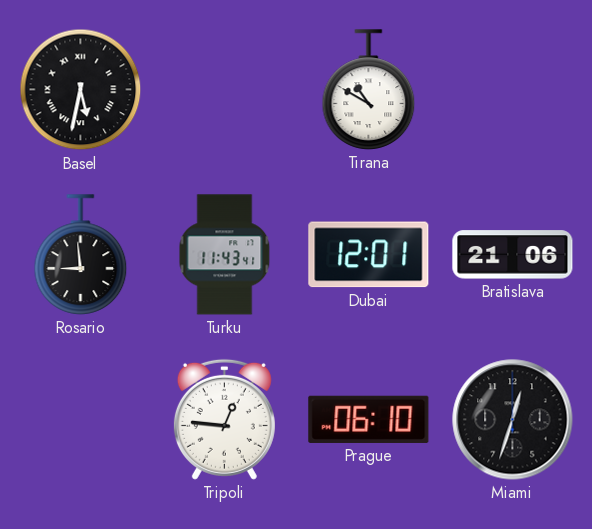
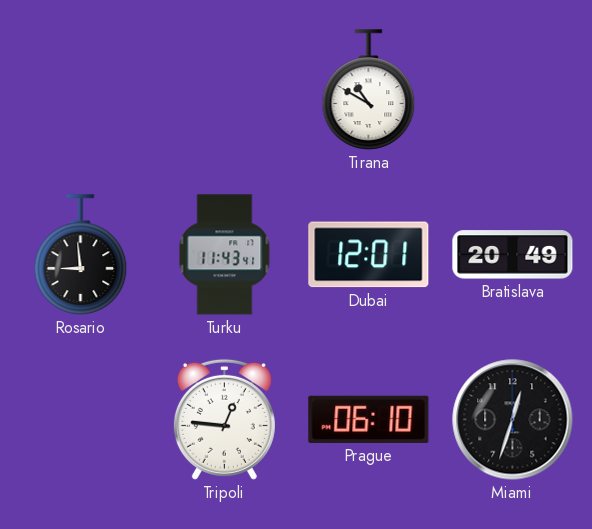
Basel: 5:32 -> none
Bratislava: 21:06 -> 20:49
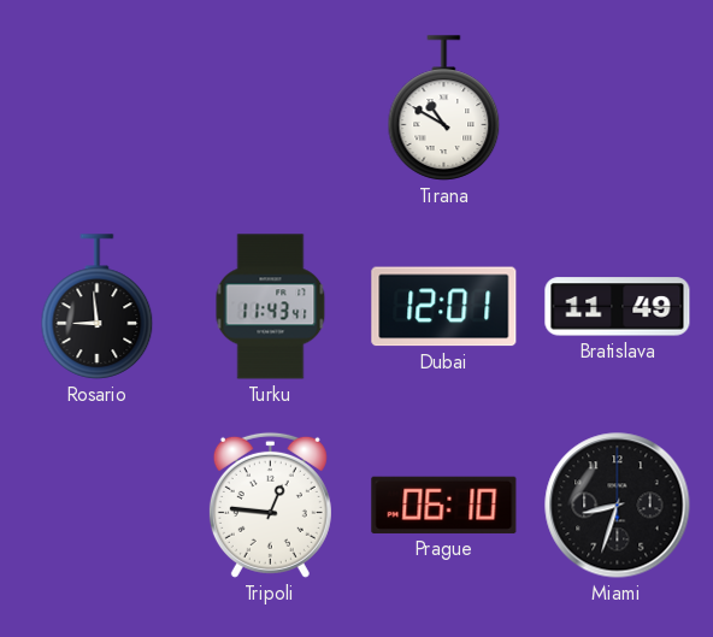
Bratislava: 20:49 -> 11:49
Miami: 12:33 -> 8:33
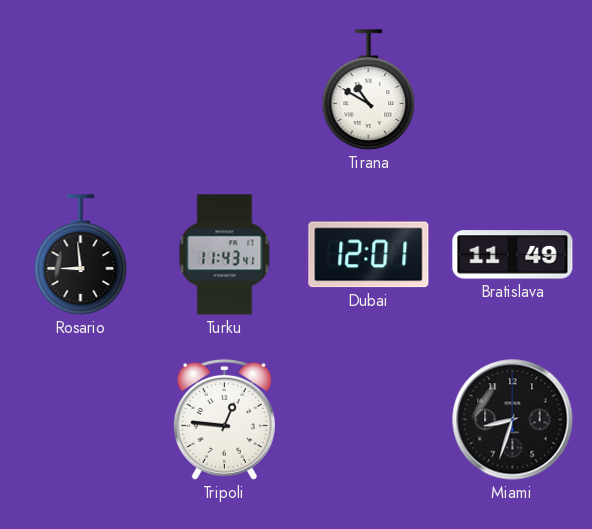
Prague: 06:10 -> none
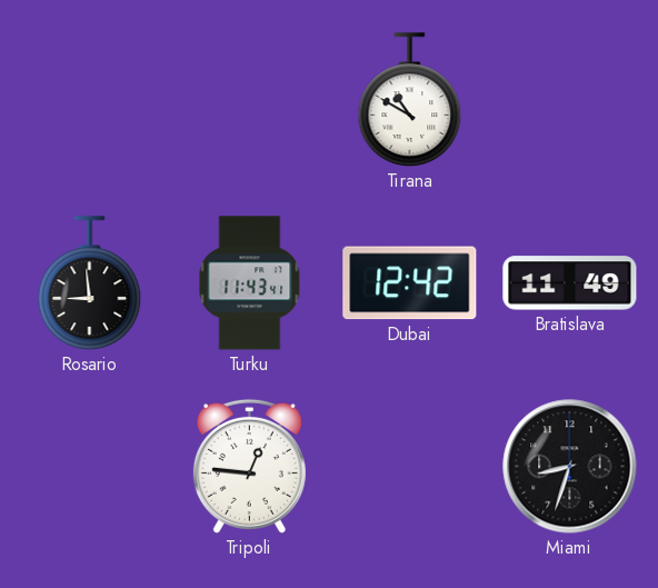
Dubai: 12:01 -> 12:42
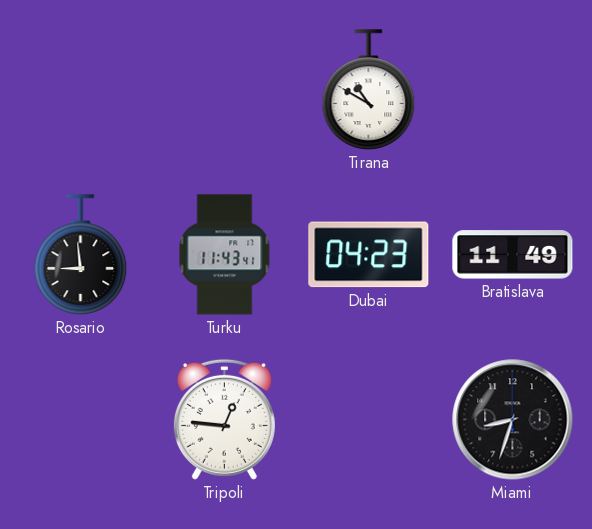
Dubai: 12:42 -> 04:23
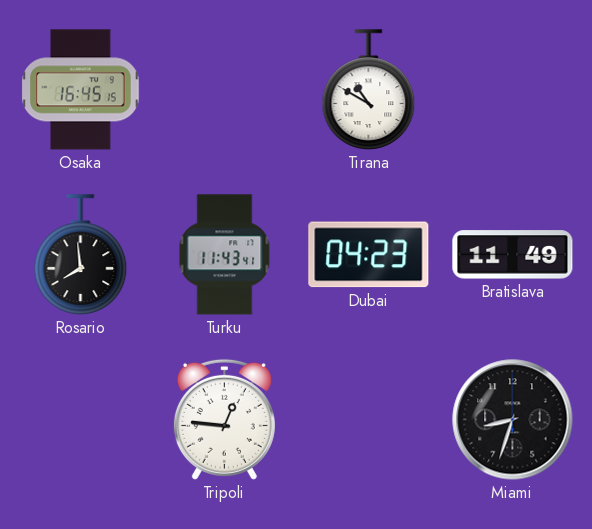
Osaka: none -> 16:45
Rosario: 8:59 -> 7:59
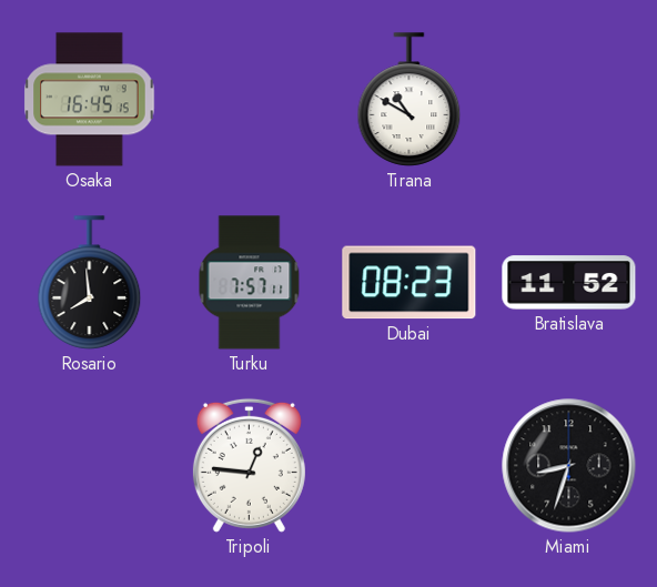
Turku: 11:43 -> 7:57
Dubai: 04:23 -> 08:23
Bratislava: 11:49 -> 11:52
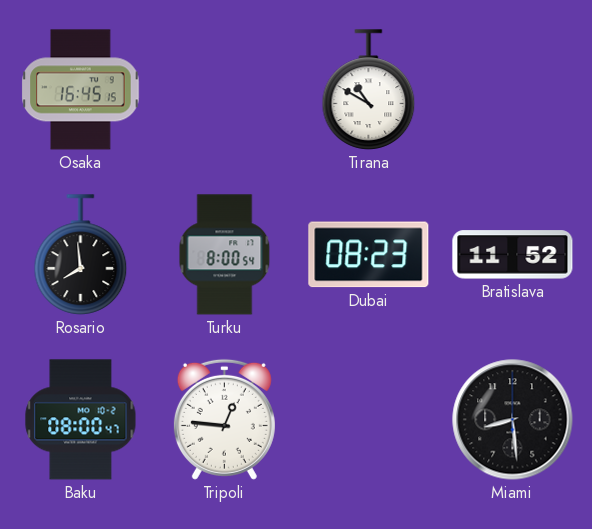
Turku: 7:57 -> 8:00
Baku: none -> 08:00
Miami: 8:33 -> 8:29
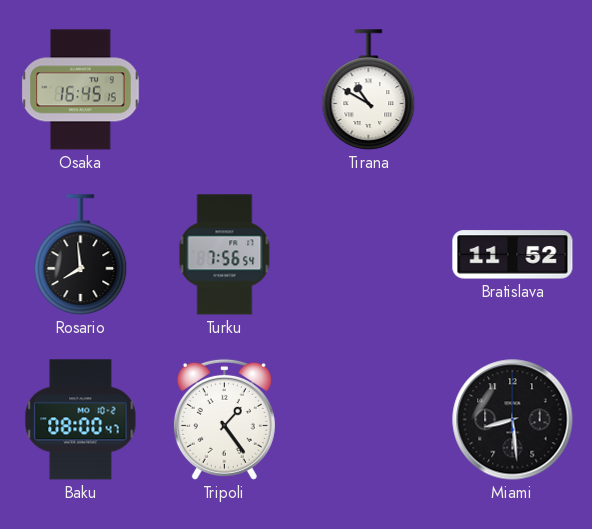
Turku: 8:00 -> 7:56
Dubai: 08:23 -> none
Tripoli: 12:46 -> 1:24
